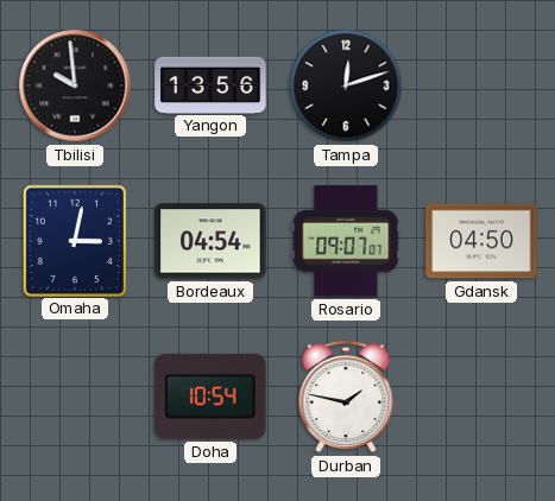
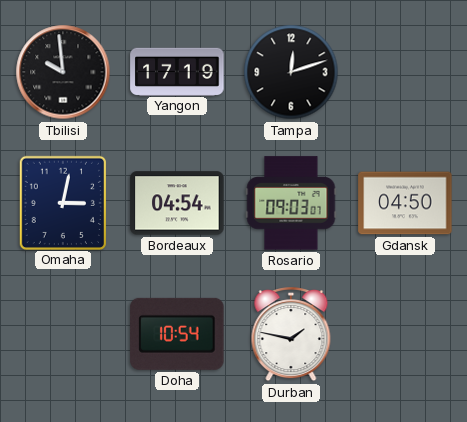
Yangon: 13:56 -> 17:19
Rosario: 09:07 -> 09:03
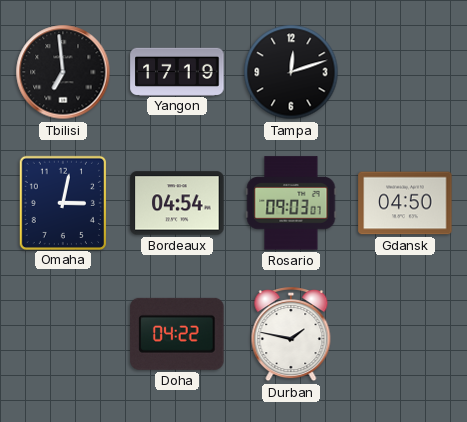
Tbilisi: 9:59 -> 6:59
Doha: 10:54 -> 04:22
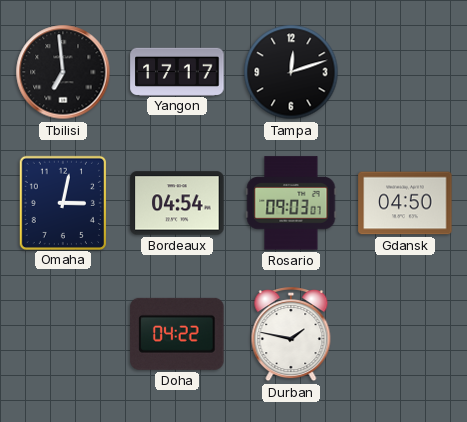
Yangon: 17:19 -> 17:17
